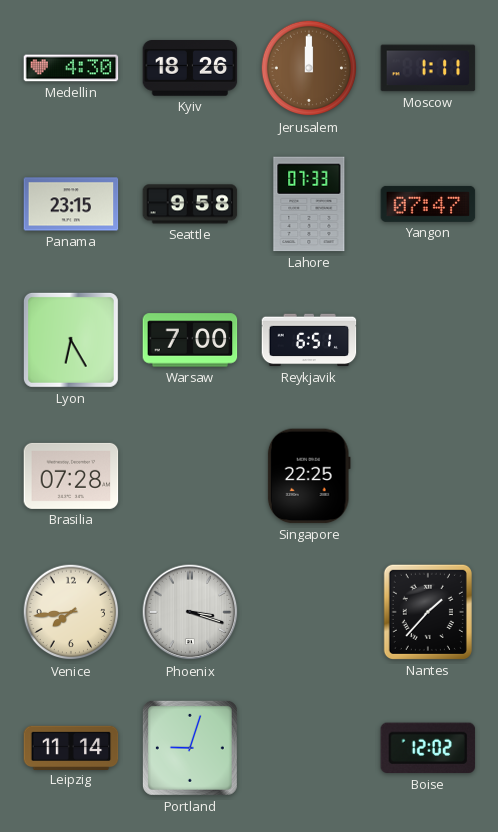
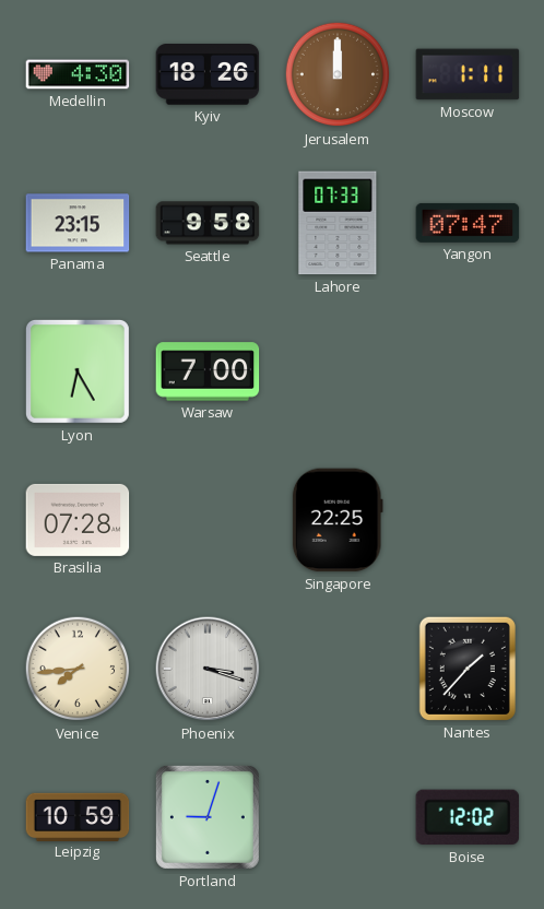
Reykjavik: 6:51 -> none
Leipzig: 11:14 -> 10:59
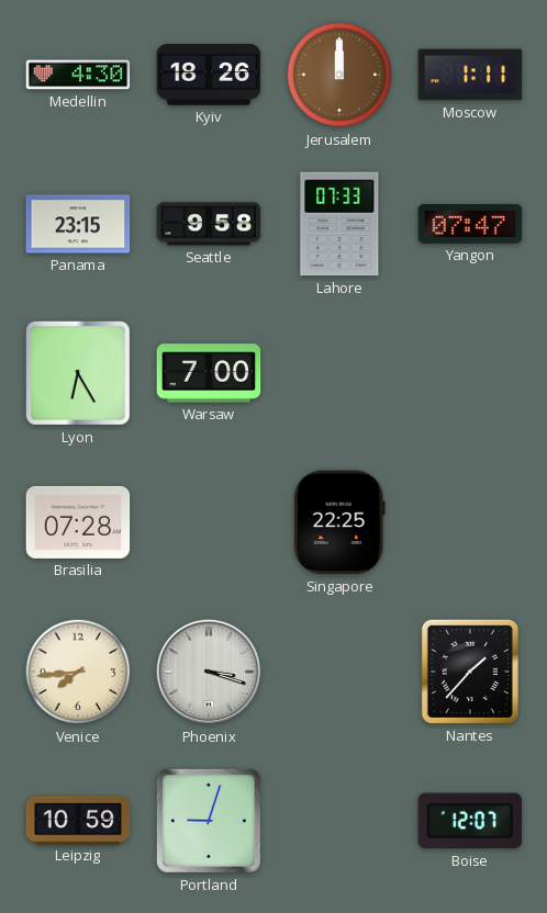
Boise: 12:02 -> 12:07
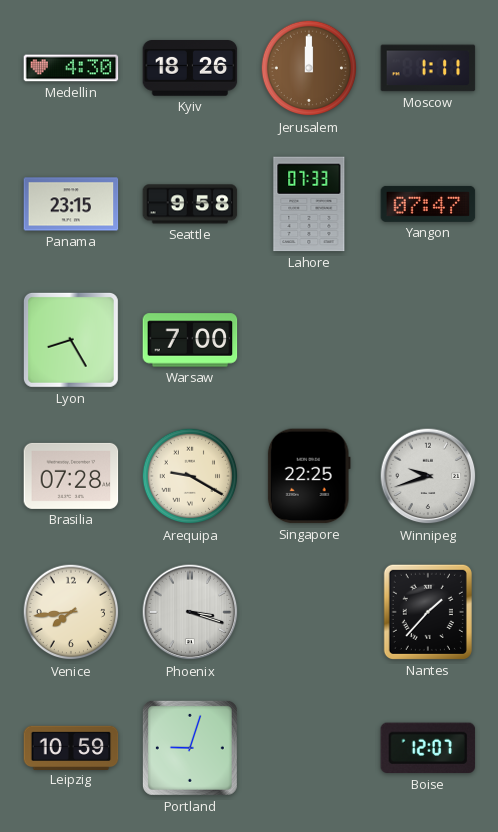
Lyon: 6:25 -> 8:25
Arequipa: none -> 9:20
Winnipeg: none -> 9:42
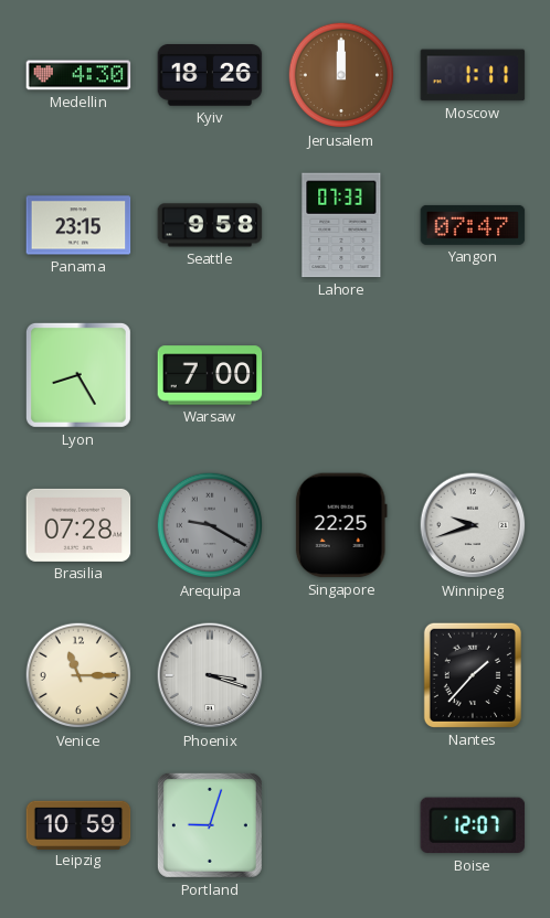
Arequipa dial: cream -> grey
Venice: 7:44 -> 11:15
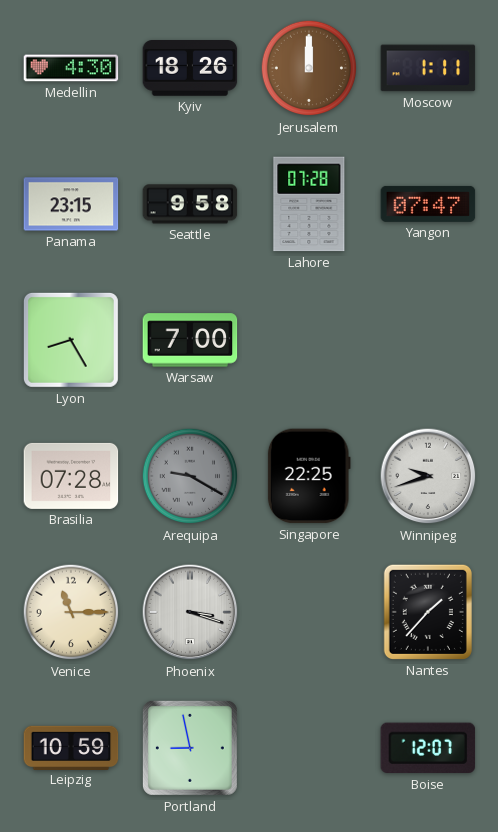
Lahore: 07:33 -> 07:28
Portland: 9:03 -> 8:58
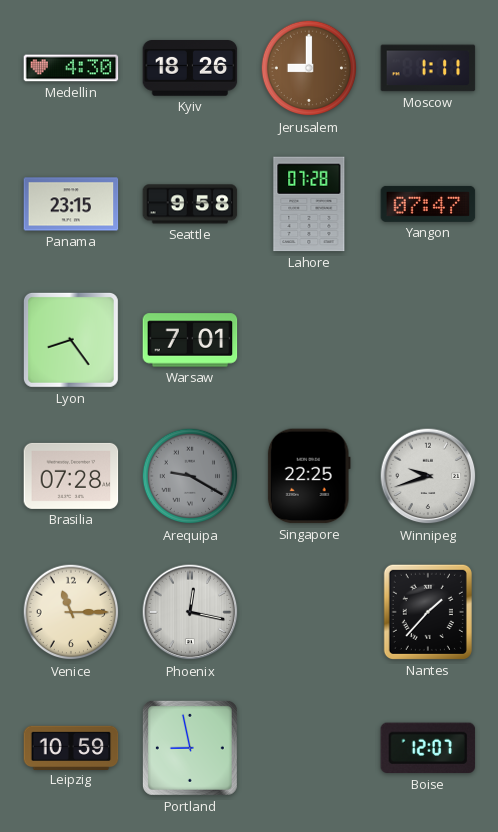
Jerusalem: 12:00 -> 9:00
Lyon: 8:25 -> 8:24
Warsaw: 7:00 -> 7:01
Phoenix: 3:18 -> 12:17
